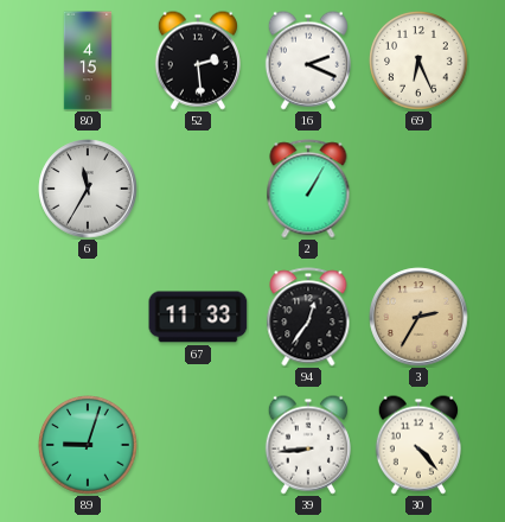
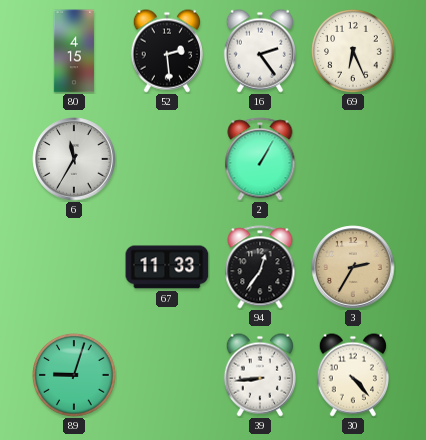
16: 2:19 -> 2:24
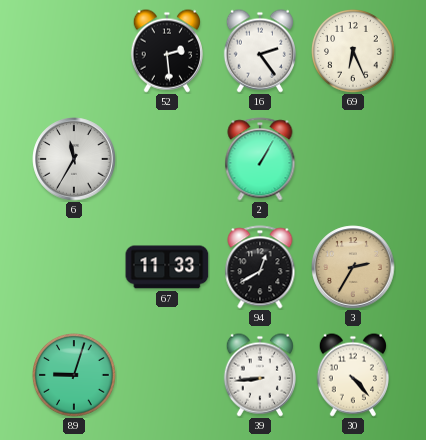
80: 4:15 -> none
94: 12:36 -> 12:40
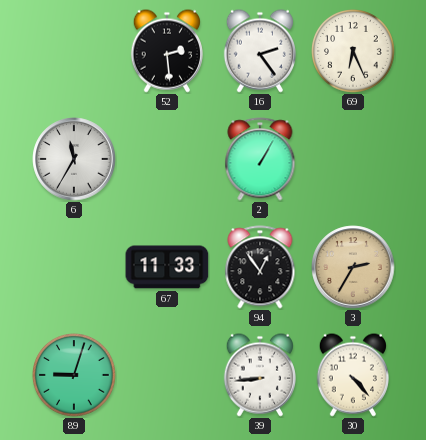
94: 12:40 -> 12:54
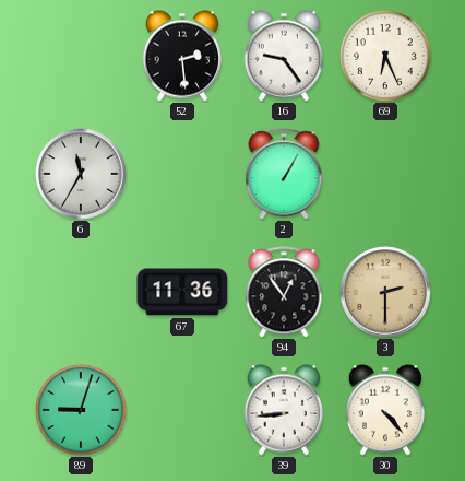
16: 2:24 -> 9:24
67: 11:33 -> 11:36
3: 2:35 -> 2:30
